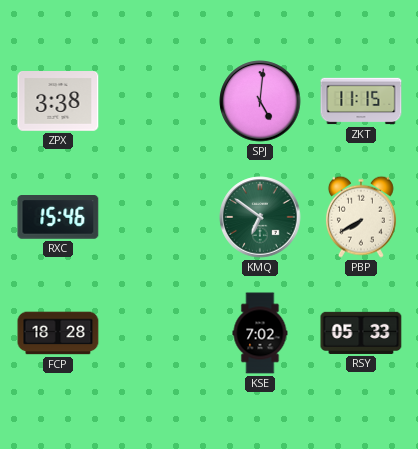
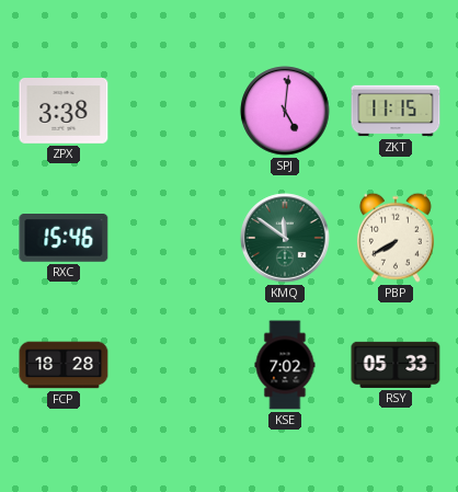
KMQ: 6:51 -> 11:51
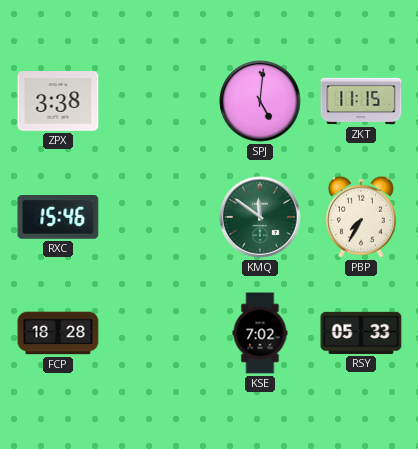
PBP: 7:40 -> 7:35
